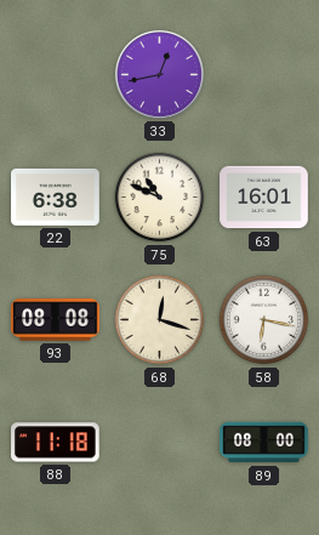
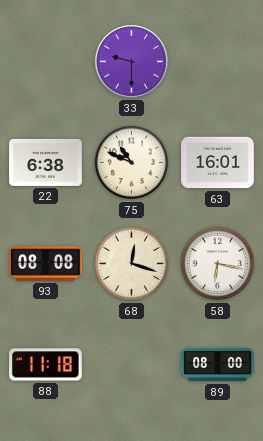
33: 12:43 -> 9:30
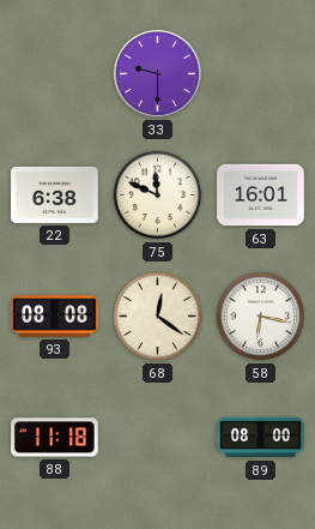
75: 10:49 -> 11:49
68: 12:18 -> 12:21
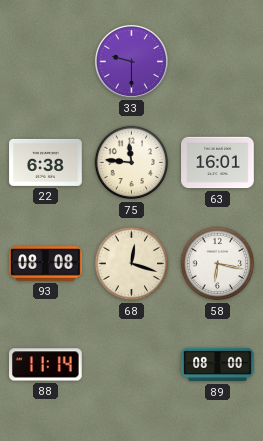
75: 11:49 -> 11:46
68: 12:21 -> 12:18
88: 11:18 -> 11:14
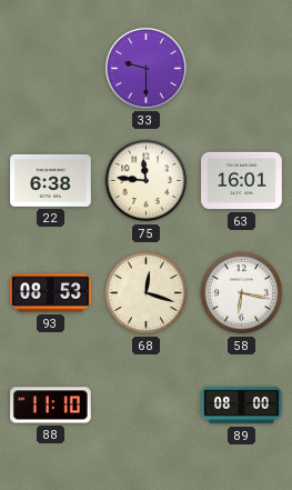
93: 08:08 -> 08:53
88: 11:14 -> 11:10
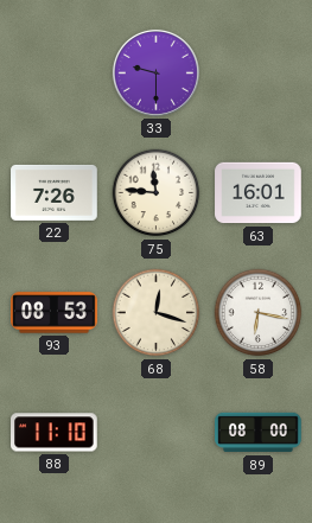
22: 6:38 -> 7:26
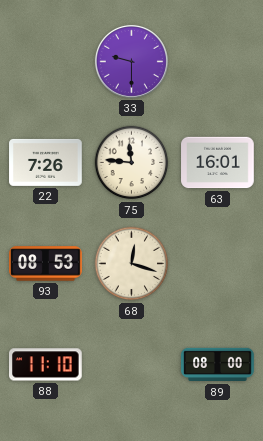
58: 6:17 -> none
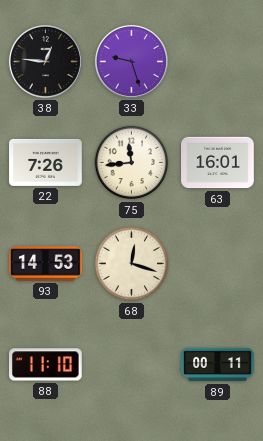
38: none -> 12:46
33: 9:30 -> 9:27
75: 11:46 -> 11:44
93: 08:53 -> 14:53
89: 08:00 -> 00:11
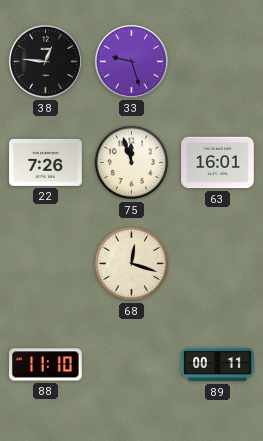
75: 11:44 -> 11:57
93: 14:53 -> none
